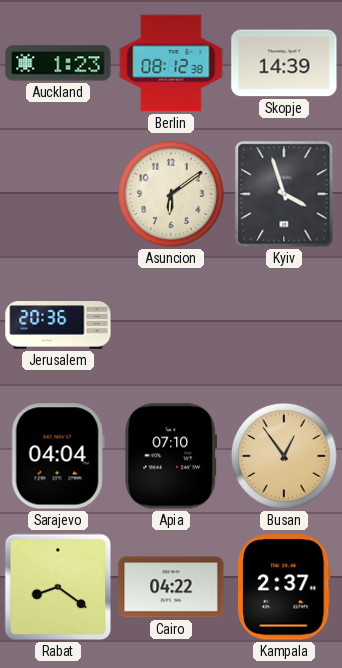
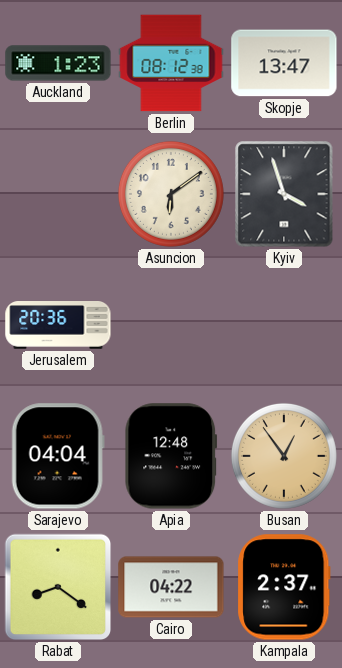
Skopje: 14:39 -> 13:47
Apia: 07:10 -> 12:48
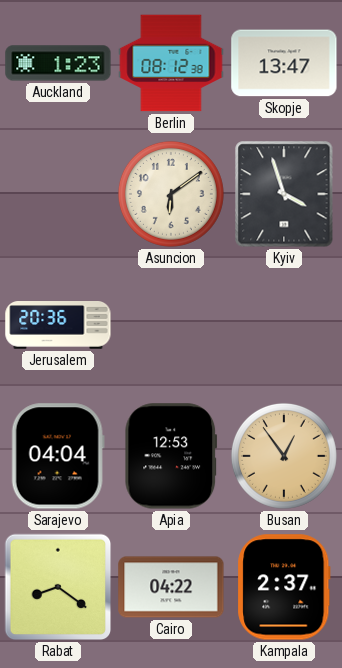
Apia: 12:48 -> 12:53
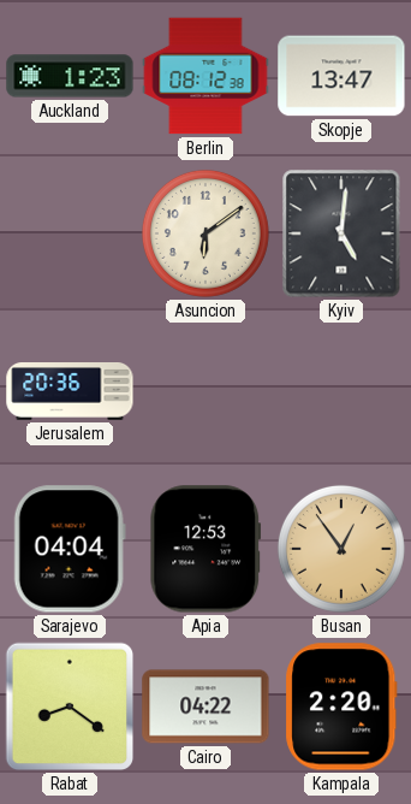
Kyiv: 3:57 -> 5:01
Kampala: 2:37 -> 2:20
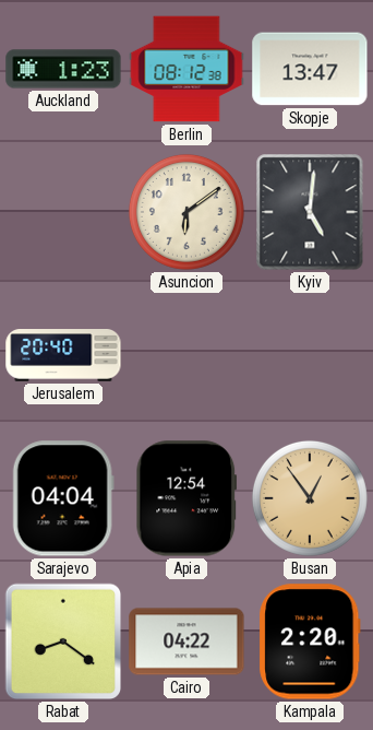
Jerusalem: 20:36 -> 20:40
Apia: 12:53 -> 12:54
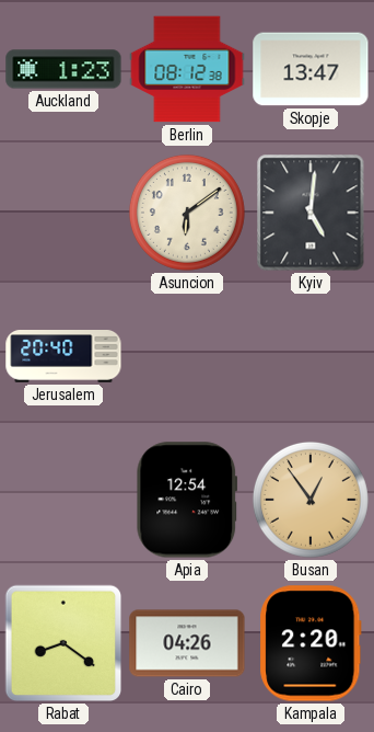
Sarajevo: 04:04 -> none
Cairo: 04:22 -> 04:26
